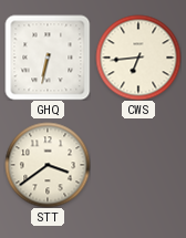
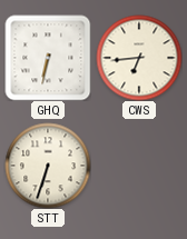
STT: 3:39 -> 6:33
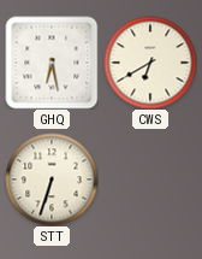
GHQ: 6:32 -> 6:28
CWS: 6:44 -> 6:40
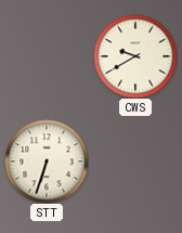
GHQ: 6:28 -> none
CWS: 6:40 -> 9:40
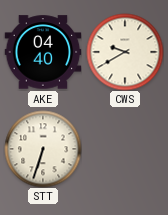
AKE: none -> 04:40
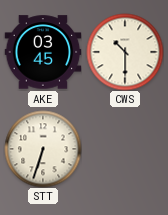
AKE: 04:40 -> 03:45
CWS: 9:40 -> 10:30
